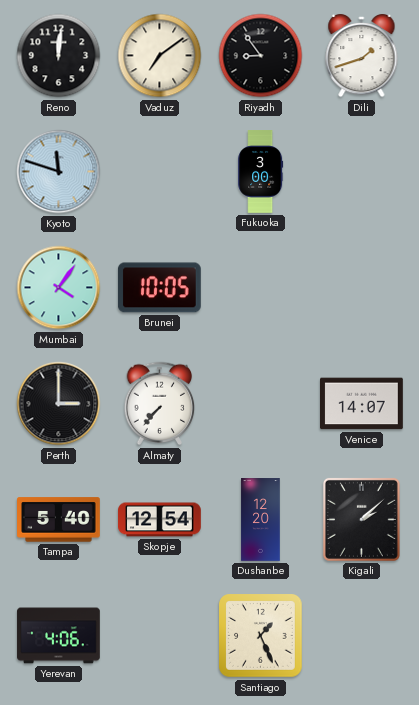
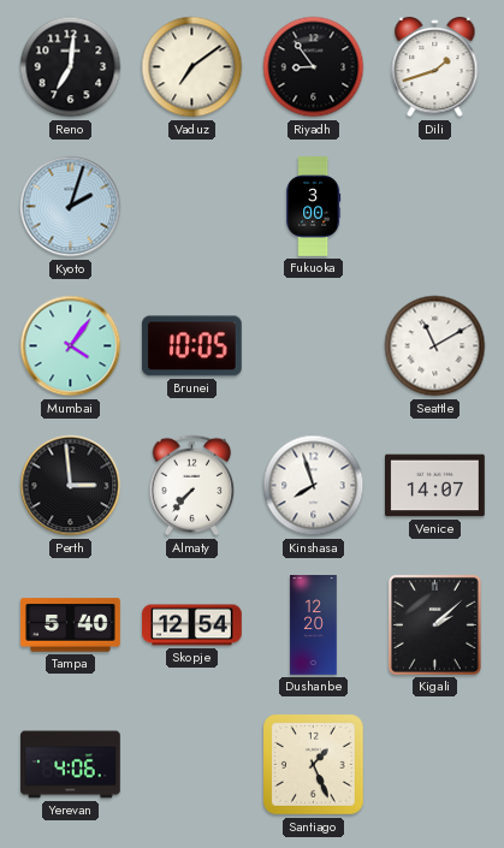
Reno: 12:01 -> 7:01
Kyoto: 11:48 -> 2:03
Seattle: none -> 11:10
Perth: 3:00 -> 2:59
Kinshasa: none -> 7:57
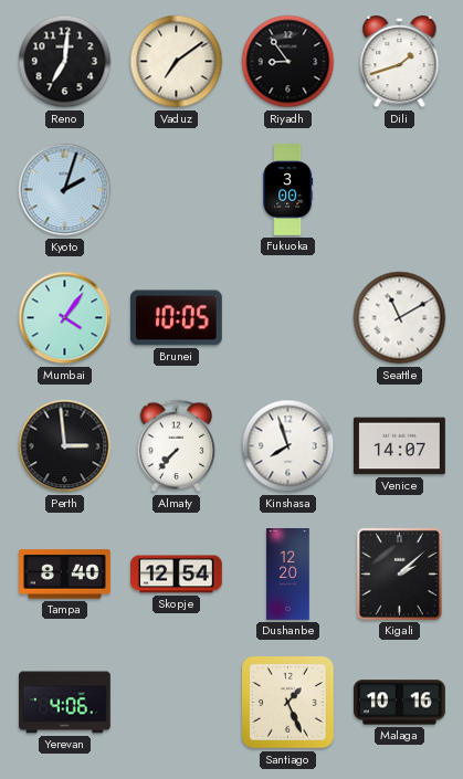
Tampa: 5:40 -> 8:40
Malaga: none -> 10:16
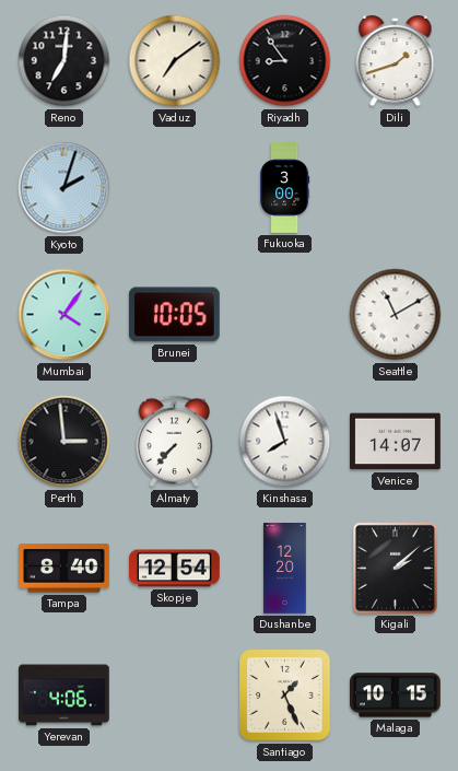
Malaga: 10:16 -> 10:15
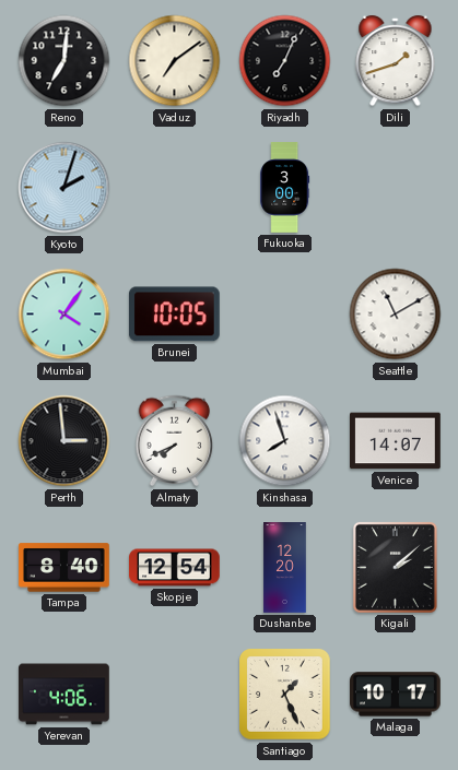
Riyadh: 8:54 -> 7:04
Almaty: 7:37 -> 7:41
Malaga: 10:15 -> 10:17
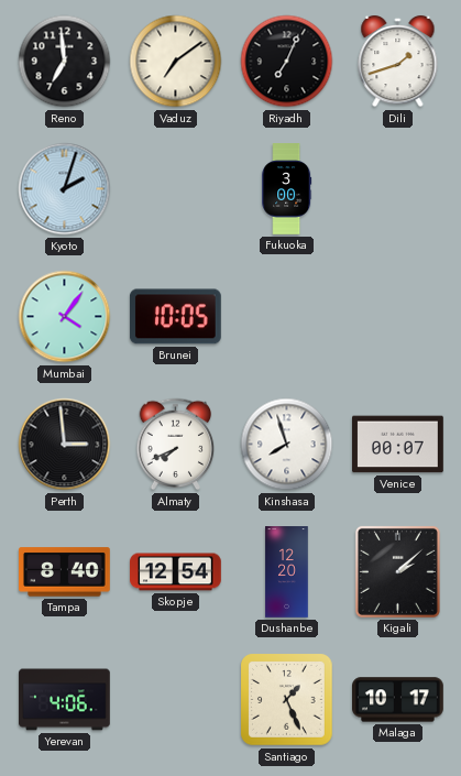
Reno: 7:01 -> 6:59
Seattle: 11:10 -> none
Venice: 14:07 -> 00:07
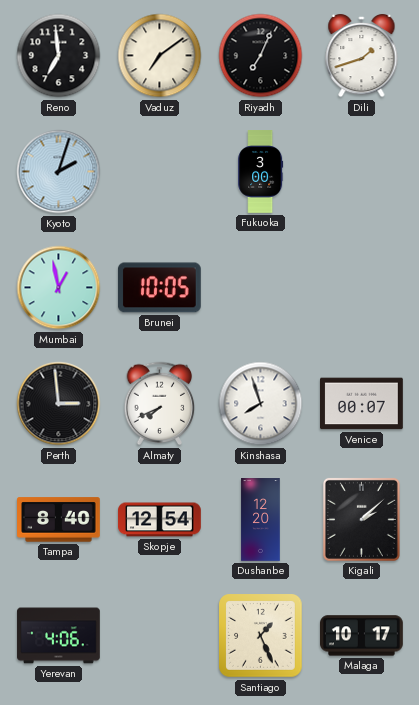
Mumbai: 4:06 -> 12:58
